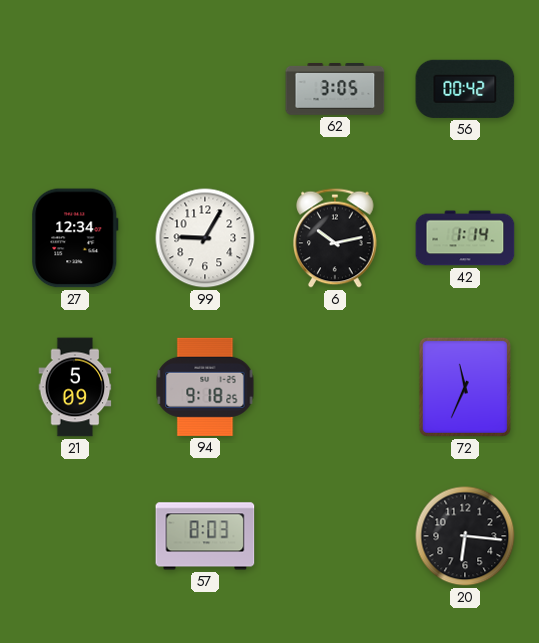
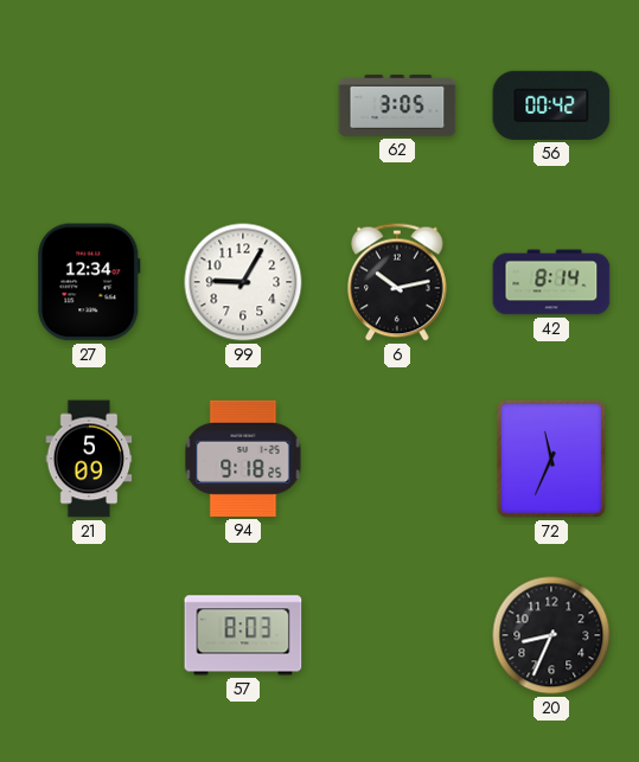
42: 1:14 -> 8:14
20: 6:16 -> 8:34
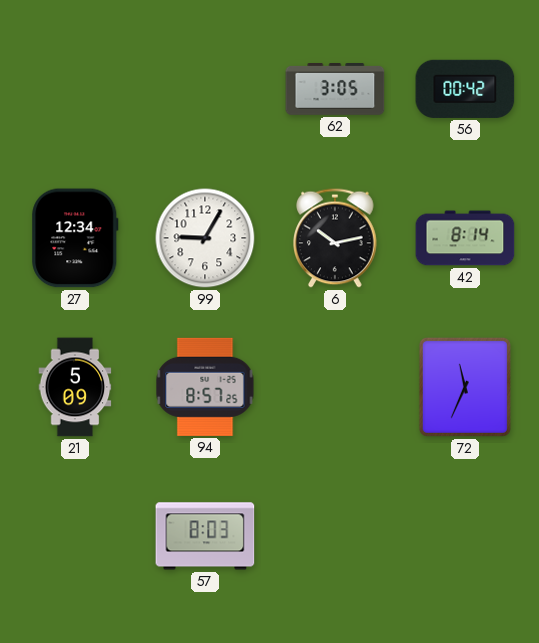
94: 9:18 -> 8:57
20: 8:34 -> none
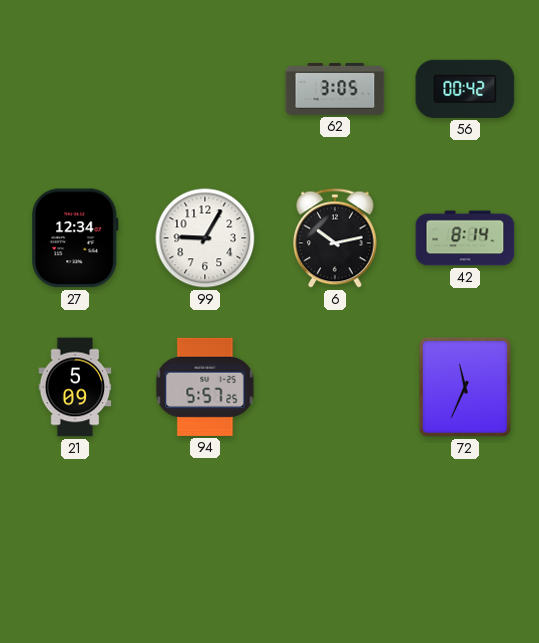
94: 8:57 -> 5:57
57: 8:03 -> none
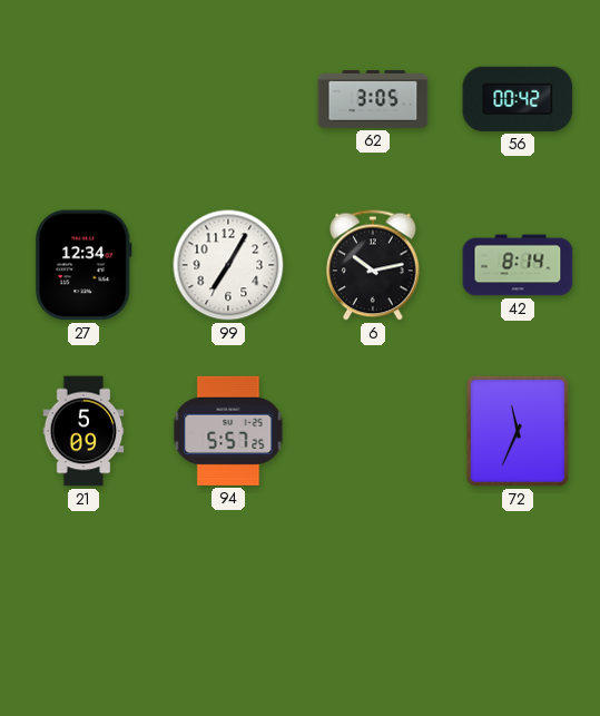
99: 9:05 -> 7:05
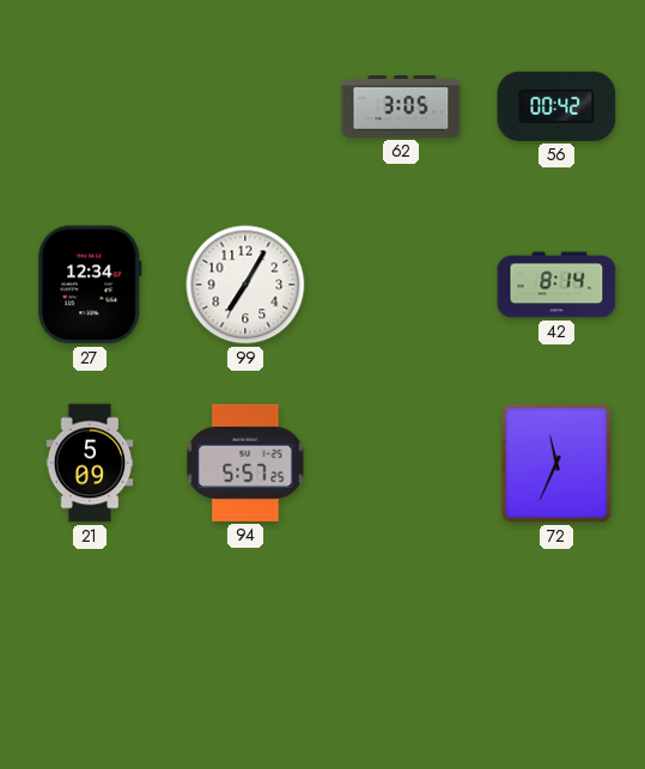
6: 10:13 -> none
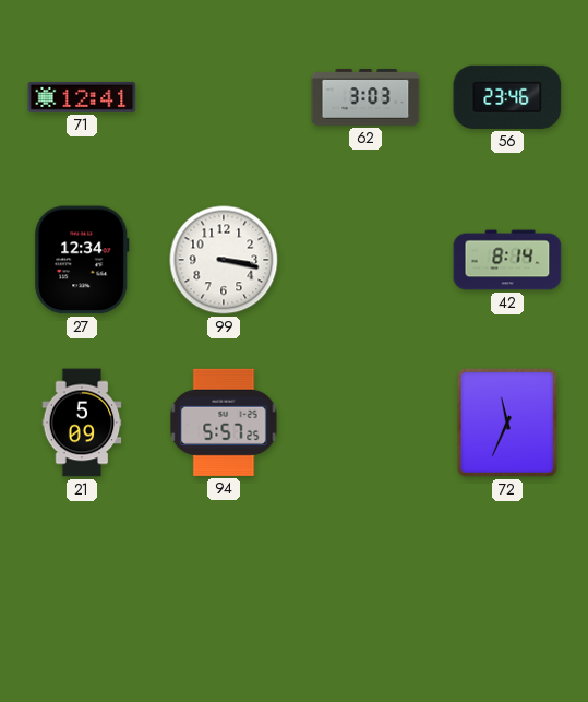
71: none -> 12:41
62: 3:05 -> 3:03
56: 00:42 -> 23:46
99: 7:05 -> 3:17
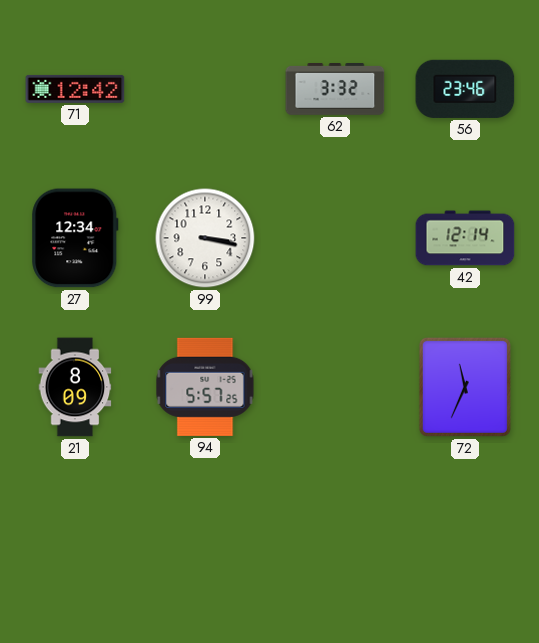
71: 12:41 -> 12:42
62: 3:03 -> 3:32
42: 8:14 -> 12:14
21: 5:09 -> 8:09
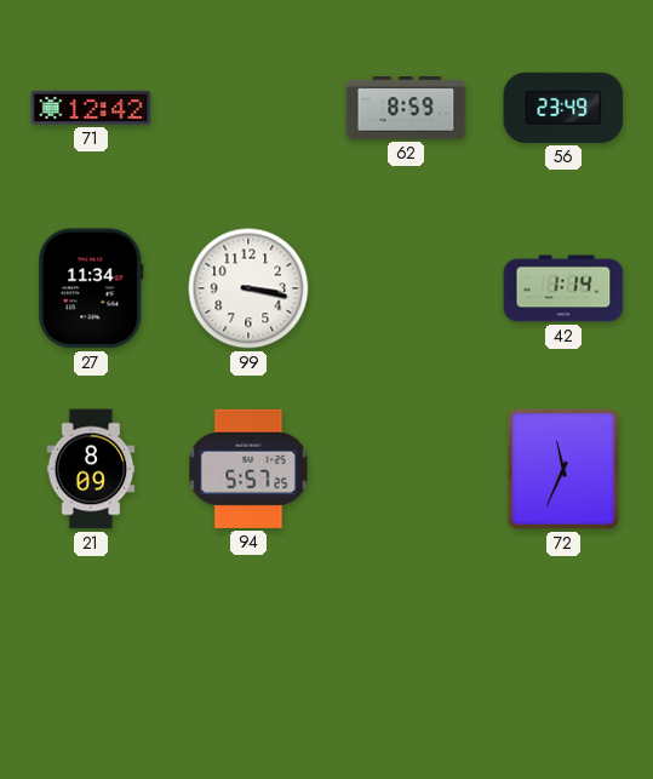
62: 3:32 -> 8:59
56: 23:46 -> 23:49
27: 12:34 -> 11:34
42: 12:14 -> 1:14
